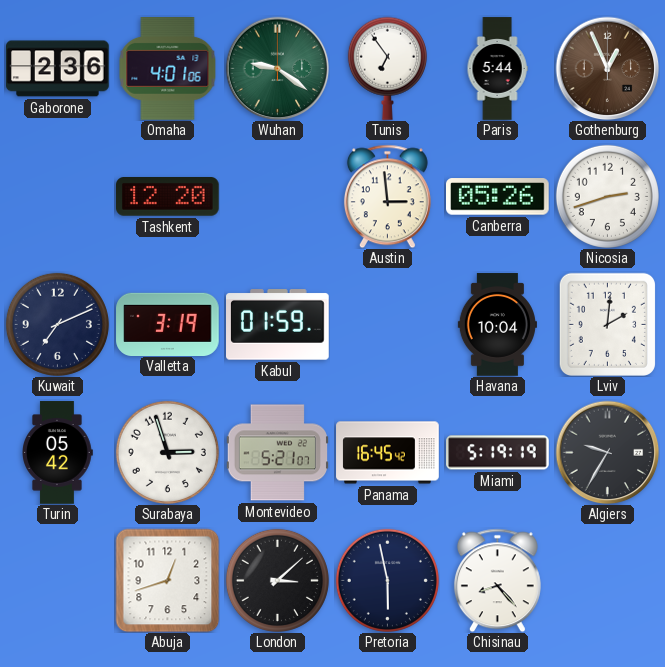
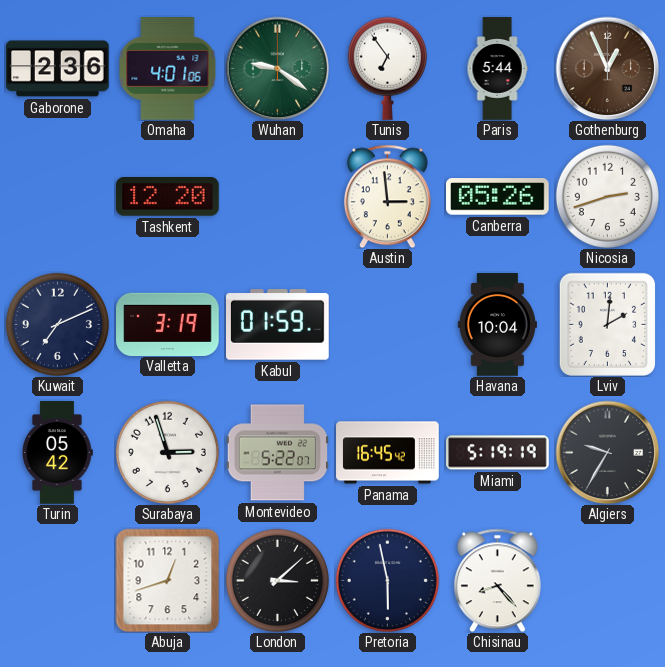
Montevideo: 5:21 -> 5:22
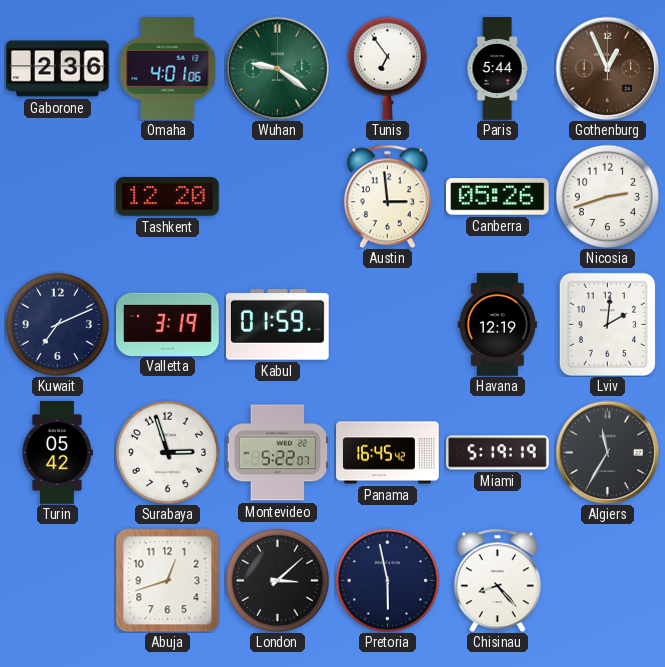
Havana: 10:04 -> 12:19
Algiers: 9:35 -> 11:35
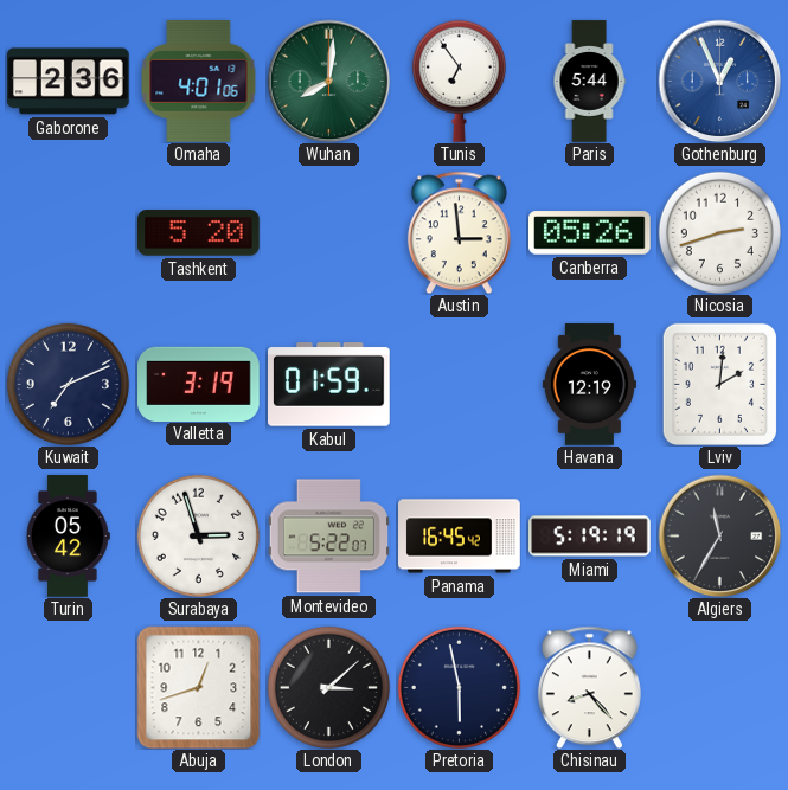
Wuhan: 9:21 -> 8:01
Gothenburg dial: brown -> blue
Tashkent: 12:20 -> 5:20
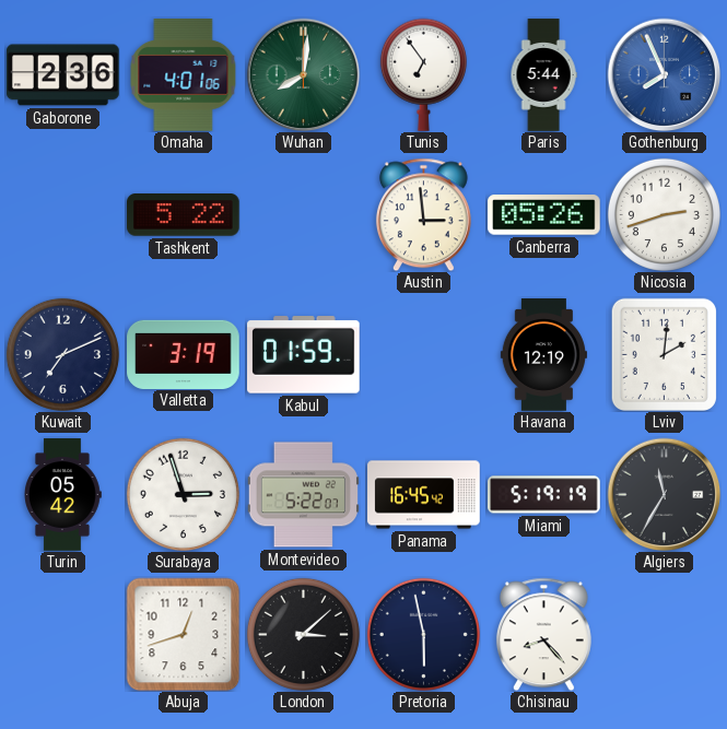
Gothenburg: 12:56 -> 7:56
Tashkent: 5:20 -> 5:22
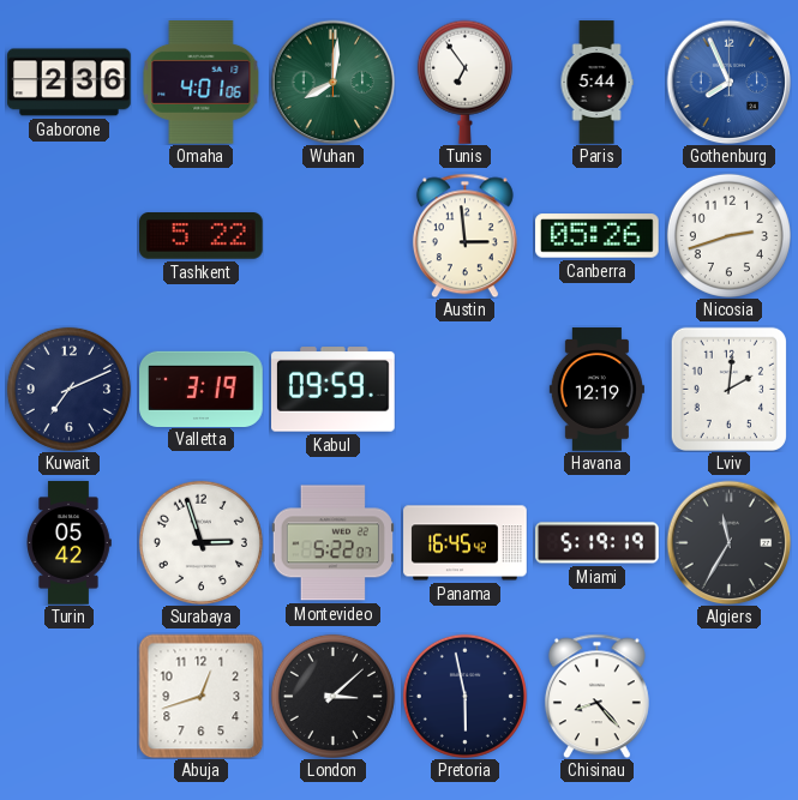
Kabul: 01:59 -> 09:59
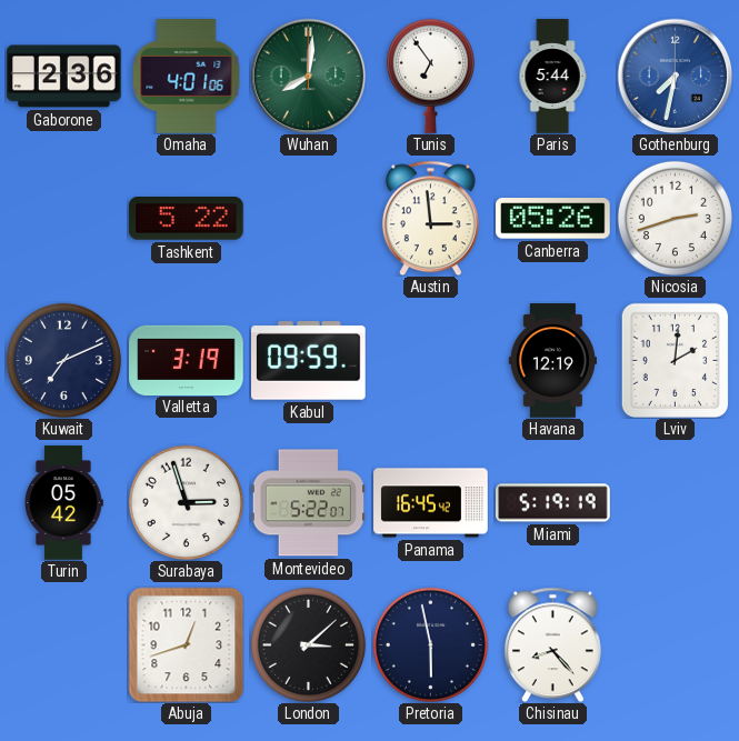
Gothenburg: 7:56 -> 7:32
Algiers: 11:35 -> none
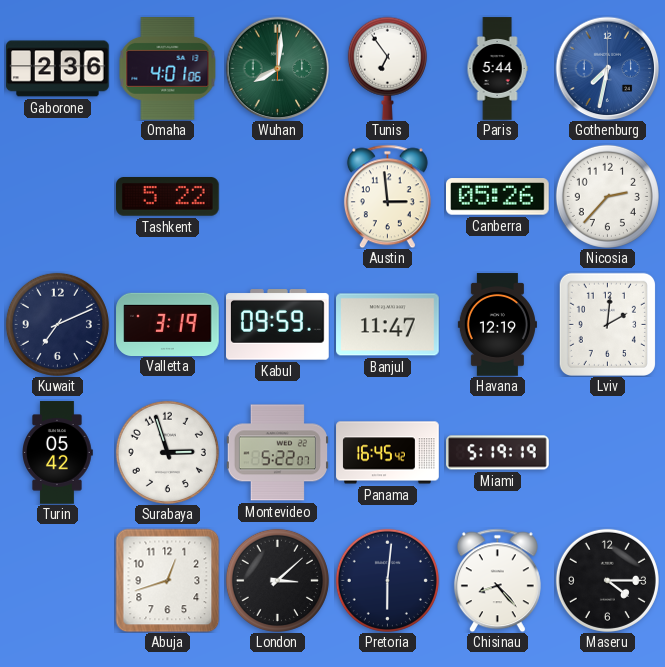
Nicosia: 2:42 -> 2:37
Banjul: none -> 11:47
Pretoria: 5:58 -> 6:01
Maseru: none -> 4:15
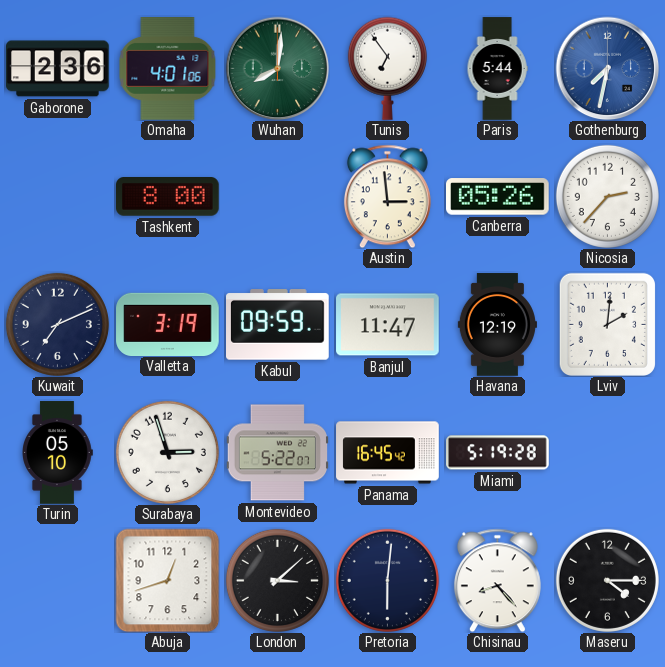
Tashkent: 5:22 -> 8:00
Turin: 05:42 -> 05:10
Miami: 5:19:19 -> 5:19:28
